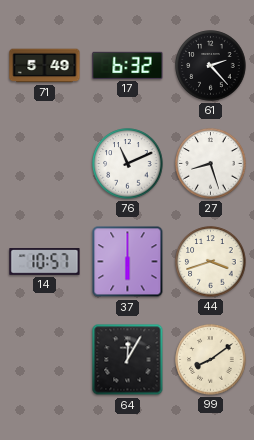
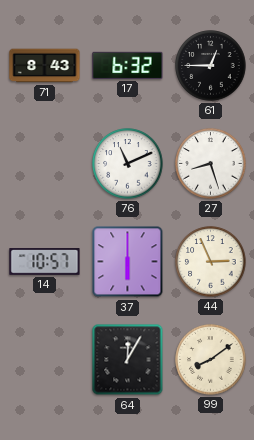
71: 5:49 -> 8:43
61: 2:23 -> 12:45
44: 3:42 -> 2:56
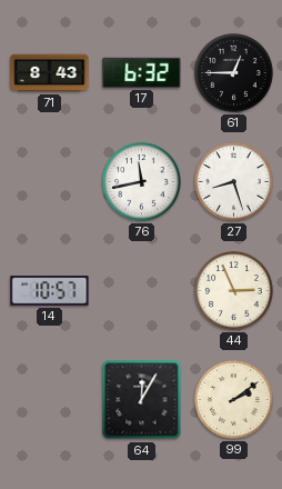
76: 11:11 -> 11:43
37: 6:00 -> none
99: 8:09 -> 2:09
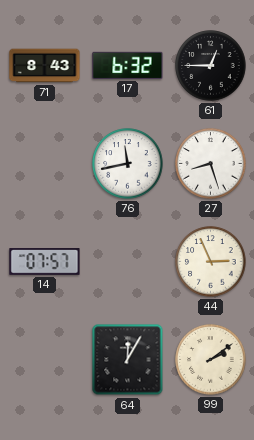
14: 10:57 -> 07:57
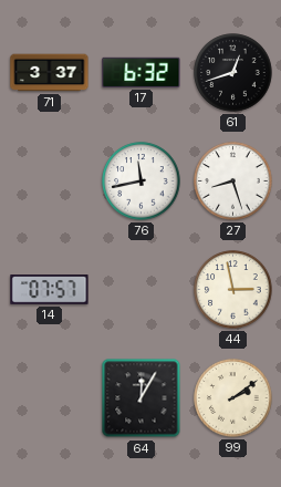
71: 8:43 -> 3:37
61: 12:45 -> 12:42
44: 2:56 -> 2:58
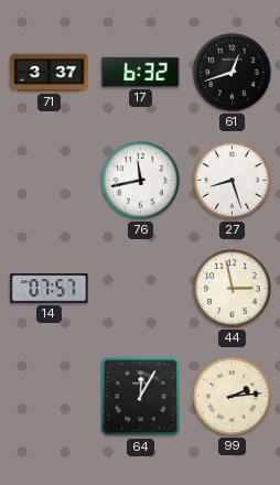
99: 2:09 -> 2:14
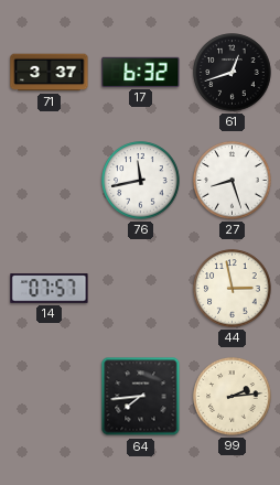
64: 12:05 -> 7:44
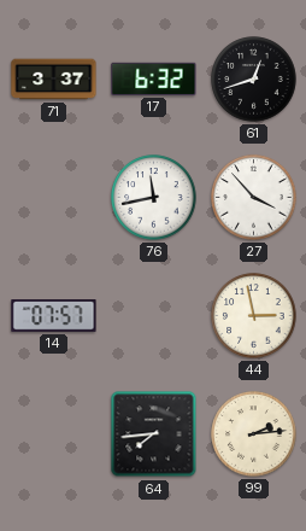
27: 8:27 -> 3:53
